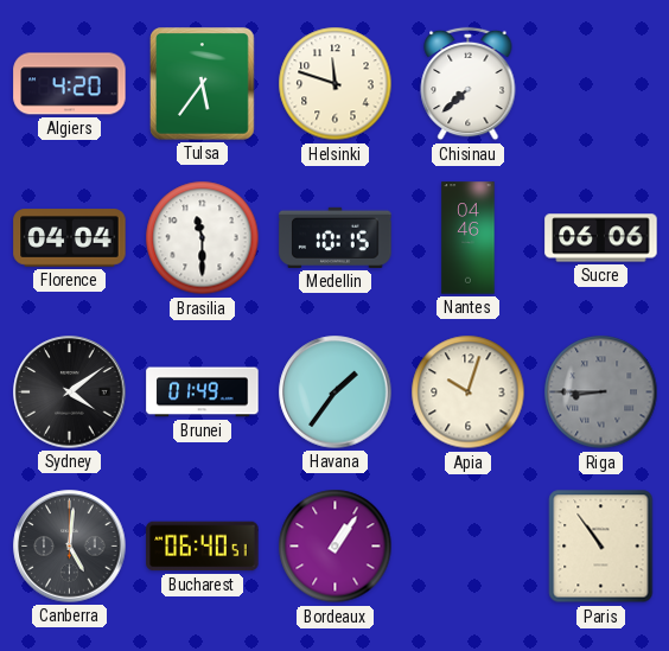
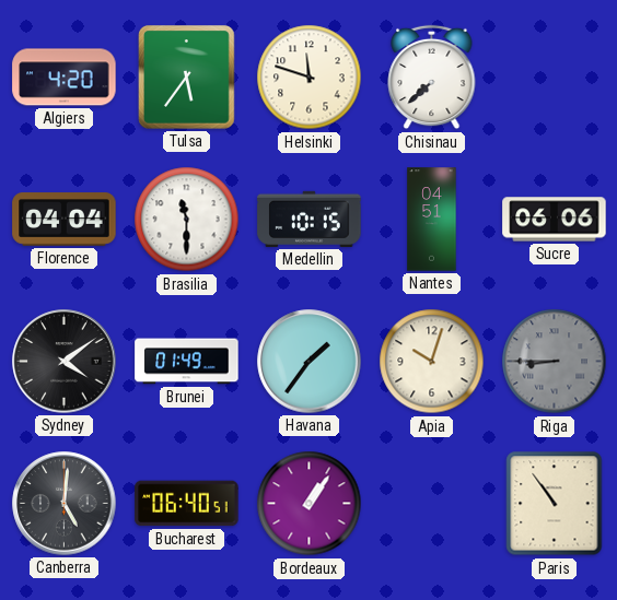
Nantes: 04:46 -> 04:51
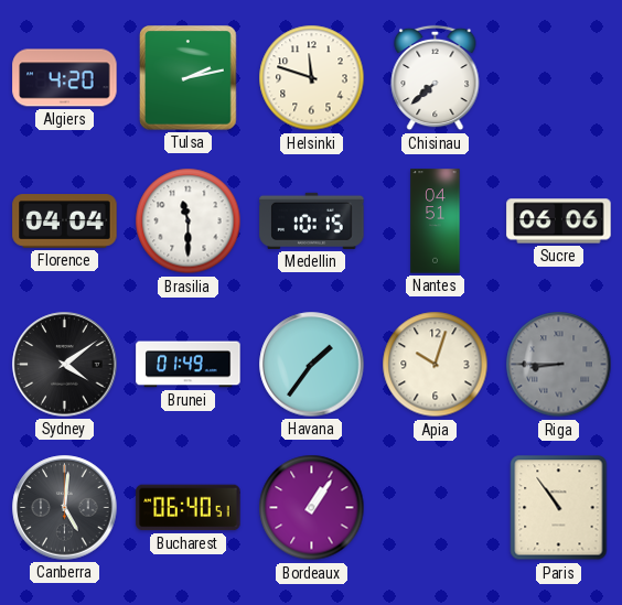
Tulsa: 5:36 -> 2:13
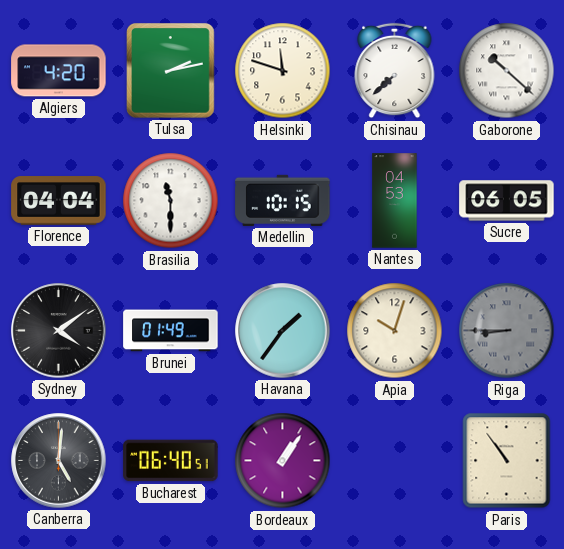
Gaborone: none -> 10:22
Nantes: 04:51 -> 04:53
Sucre: 06:06 -> 06:05
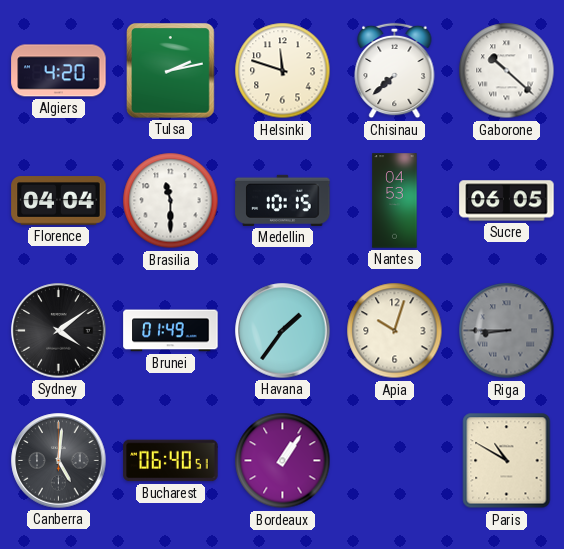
Paris: 10:54 -> 10:50
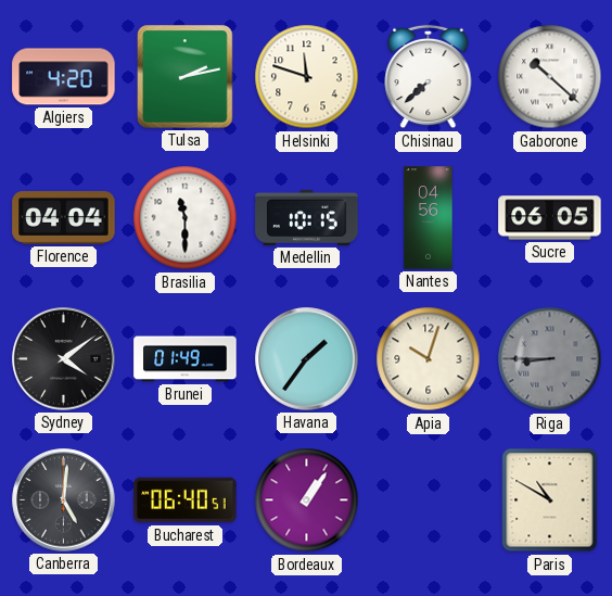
Nantes: 04:53 -> 04:56
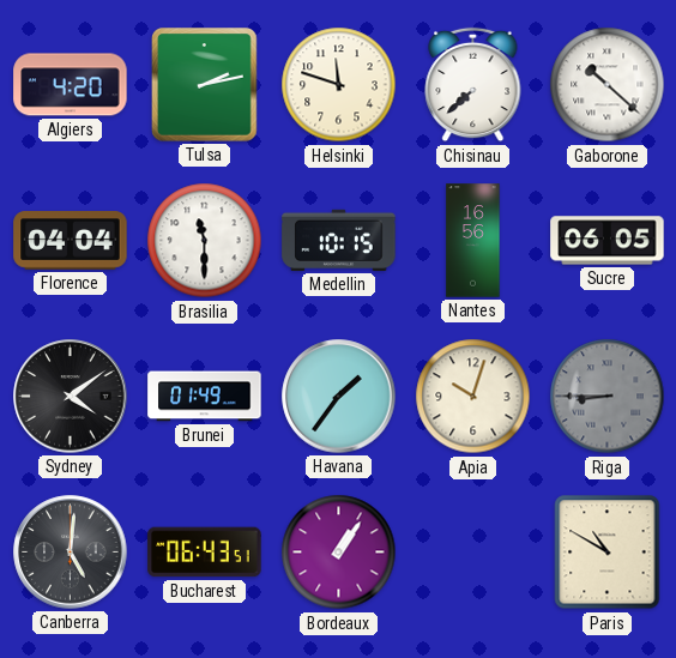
Nantes: 04:56 -> 16:56
Bucharest: 06:40 -> 06:43
